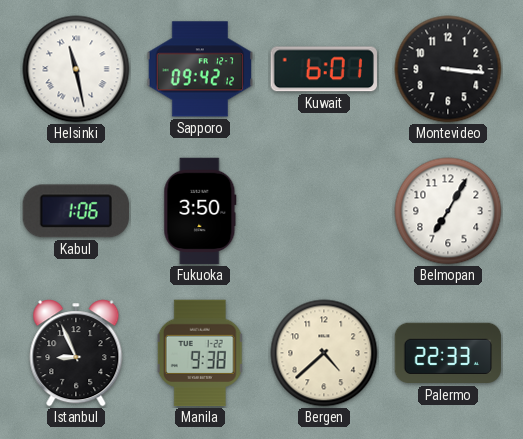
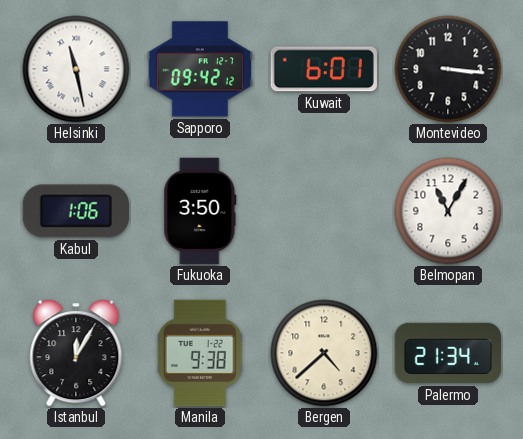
Belmopan: 7:05 -> 11:05
Istanbul: 8:56 -> 12:05
Palermo: 22:33 -> 21:34
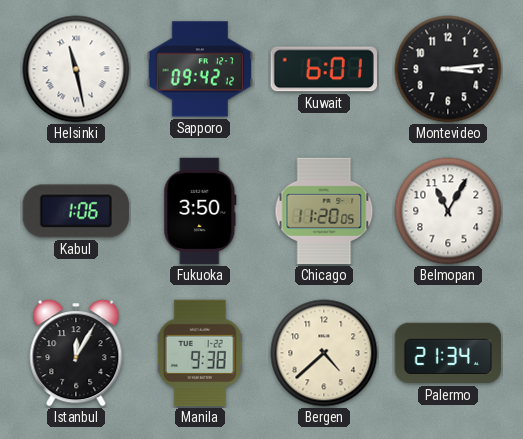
Montevideo: 3:16 -> 3:14
Chicago: none -> 11:20
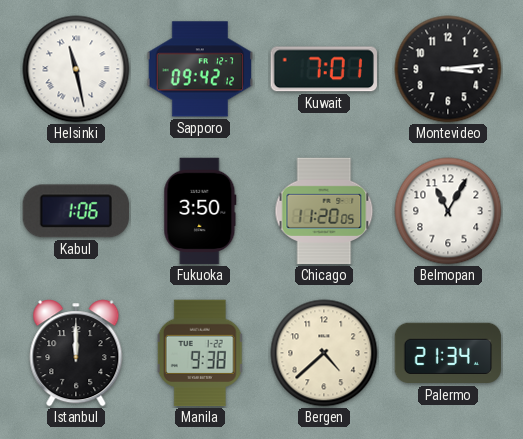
Kuwait: 6:01 -> 7:01
Istanbul: 12:05 -> 12:00
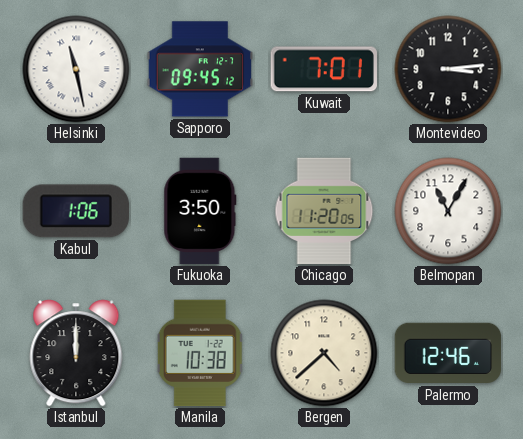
Sapporo: 09:42 -> 09:45
Manila: 9:38 -> 10:38
Palermo: 21:34 -> 12:46
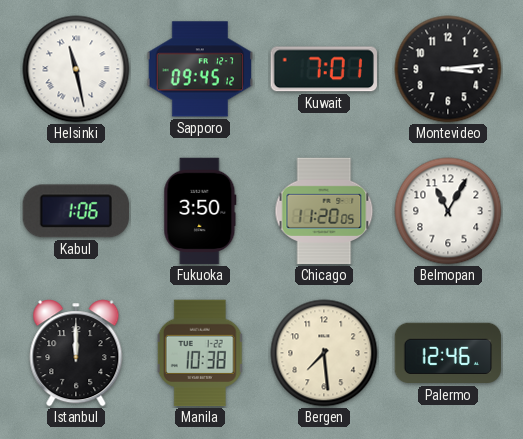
Bergen: 4:38 -> 7:29
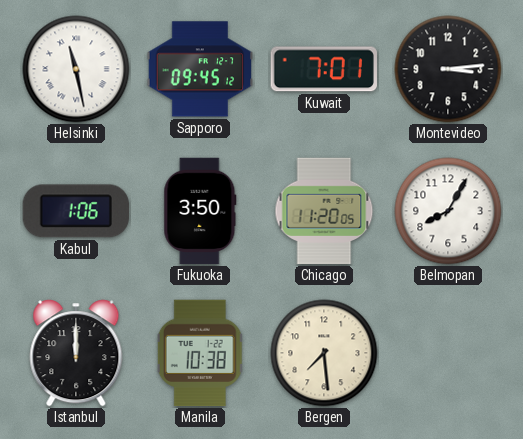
Belmopan: 11:05 -> 8:05
Palermo: 12:46 -> none
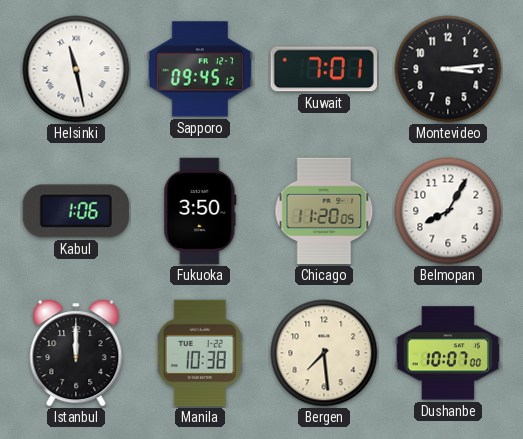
Dushanbe: none -> 10:07
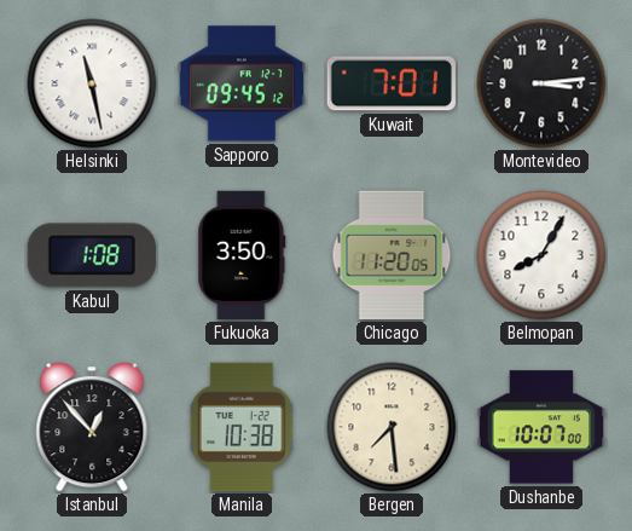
Kabul: 1:06 -> 1:08
Istanbul: 12:00 -> 12:53
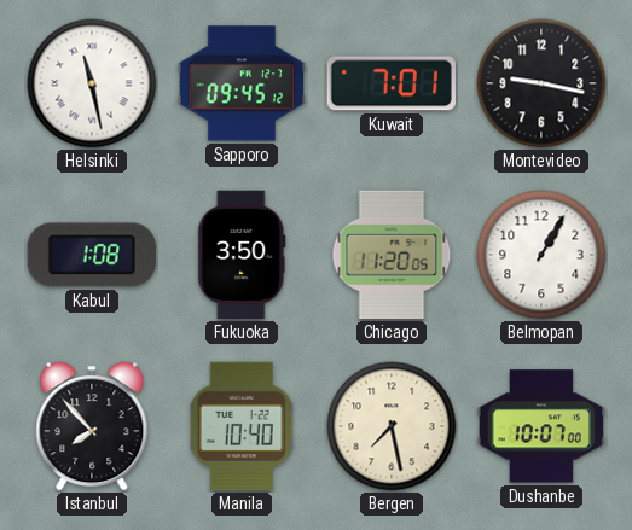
Montevideo: 3:14 -> 9:17
Belmopan: 8:05 -> 1:05
Istanbul: 12:53 -> 7:53
Manila: 10:38 -> 10:40
Bergen: 7:29 -> 7:28
